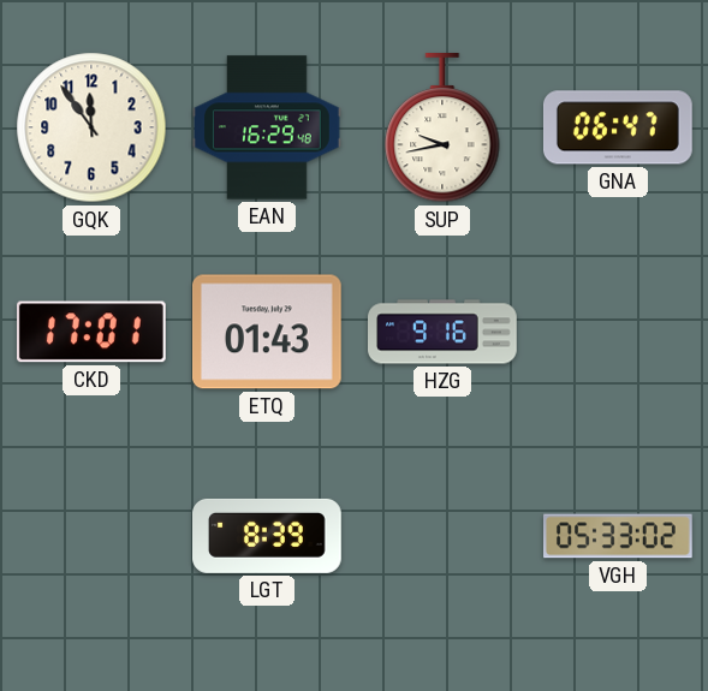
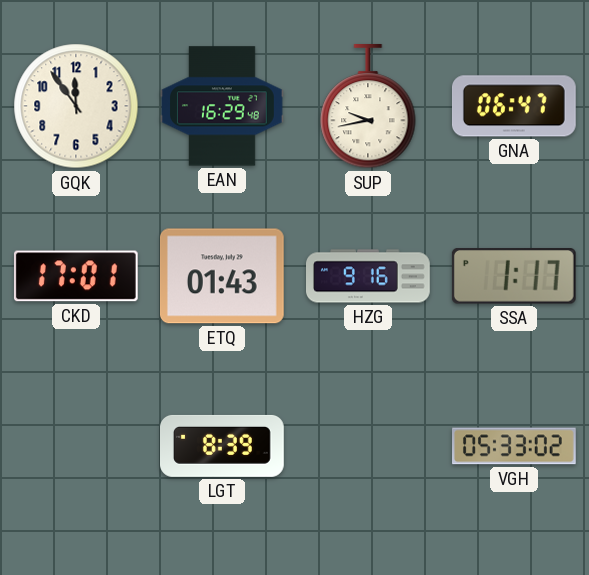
SSA: none -> 1:17
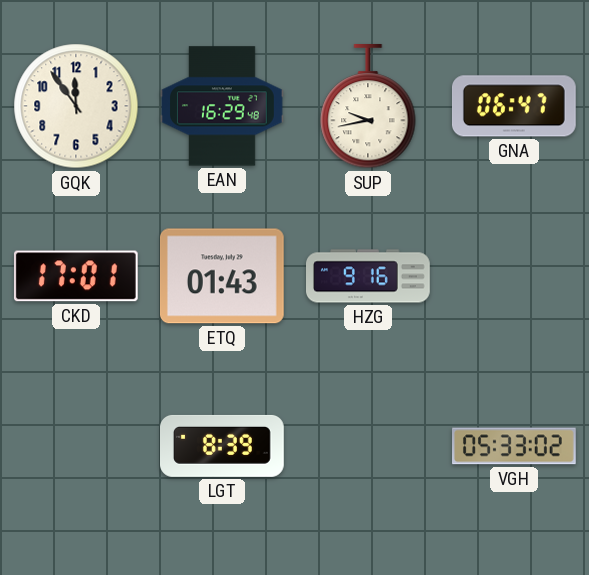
SSA: 1:17 -> none
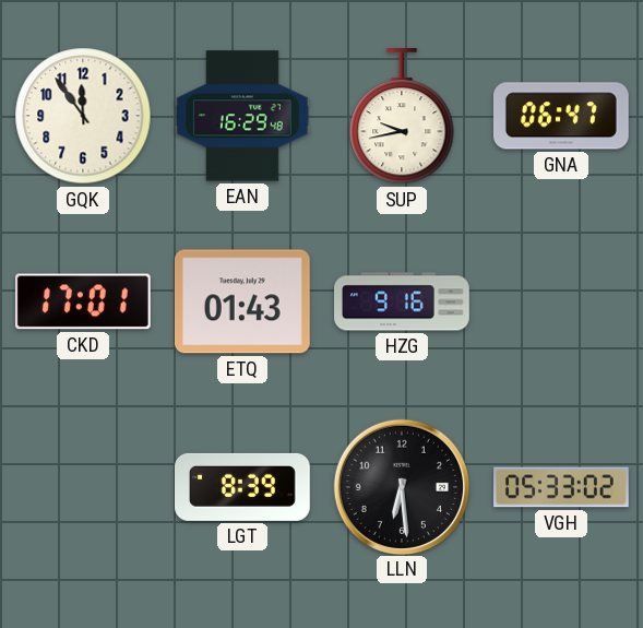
LLN: none -> 6:29
